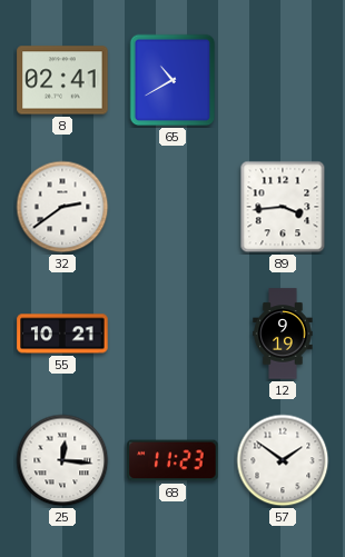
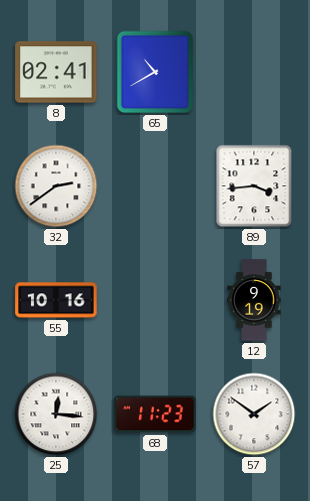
55: 10:21 -> 10:16
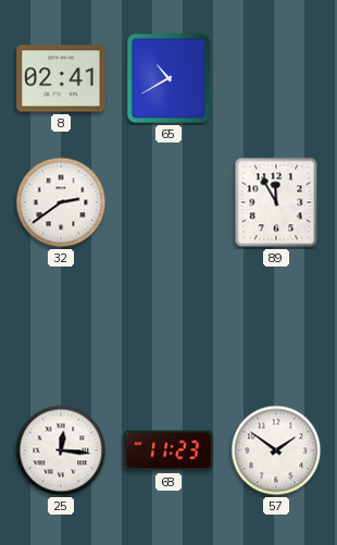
89: 3:44 -> 11:55
55: 10:16 -> none
12: 9:19 -> none
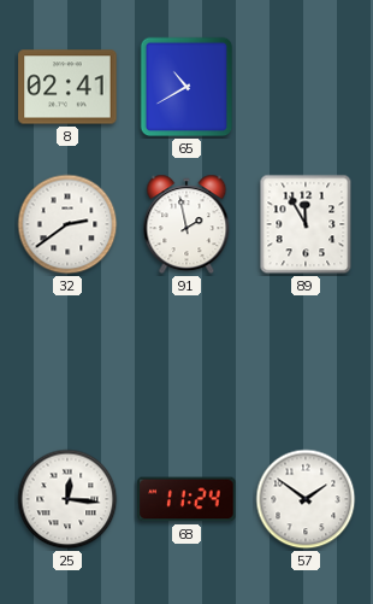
91: none -> 1:58
68: 11:23 -> 11:24
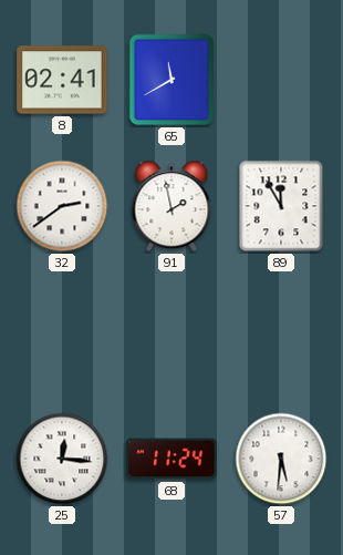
65: 10:40 -> 11:40
57: 1:51 -> 5:31
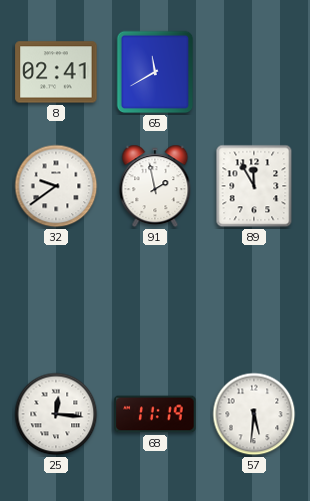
32: 2:39 -> 9:39
68: 11:24 -> 11:19
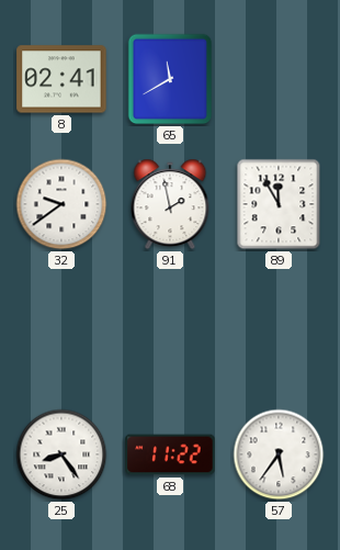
25: 12:16 -> 8:24
68: 11:19 -> 11:22
57: 5:31 -> 5:36
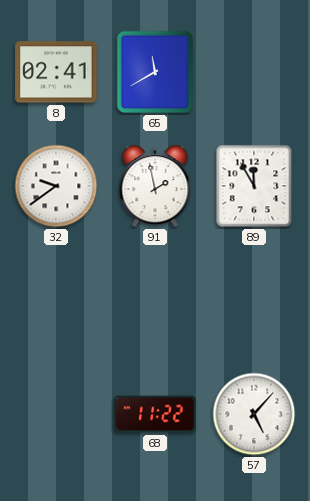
25: 8:24 -> none
57: 5:36 -> 5:07
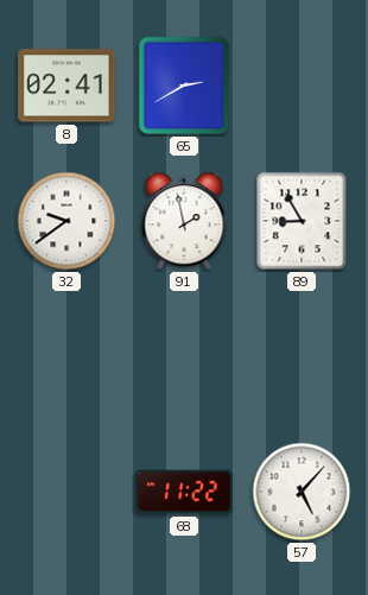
65: 11:40 -> 2:40
89: 11:55 -> 8:55
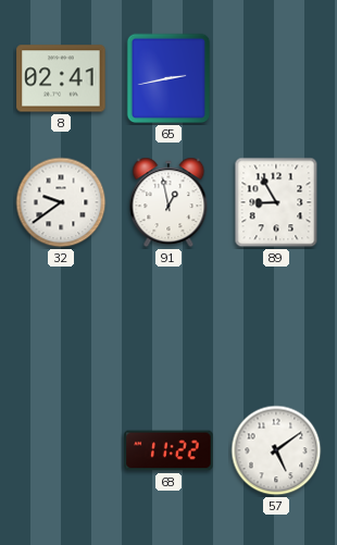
65: 2:40 -> 2:43
91: 1:58 -> 12:58
57: 5:07 -> 5:09
